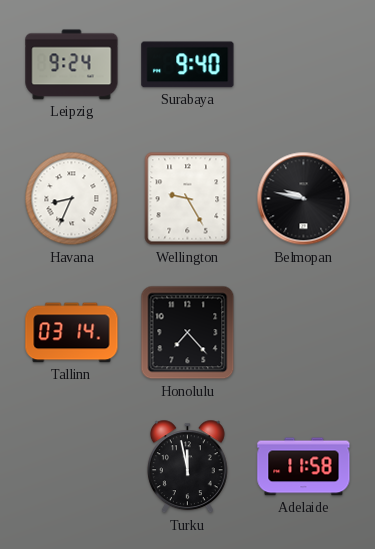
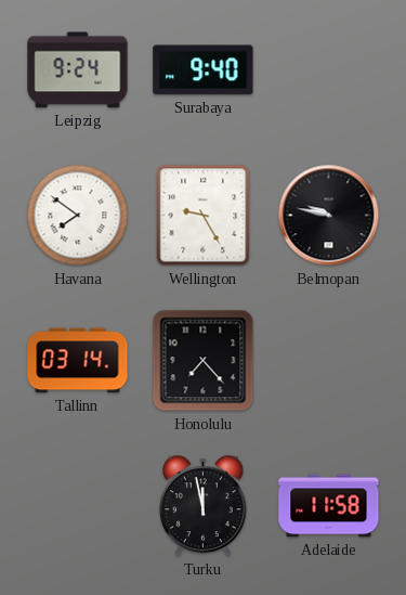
Havana: 8:34 -> 7:51
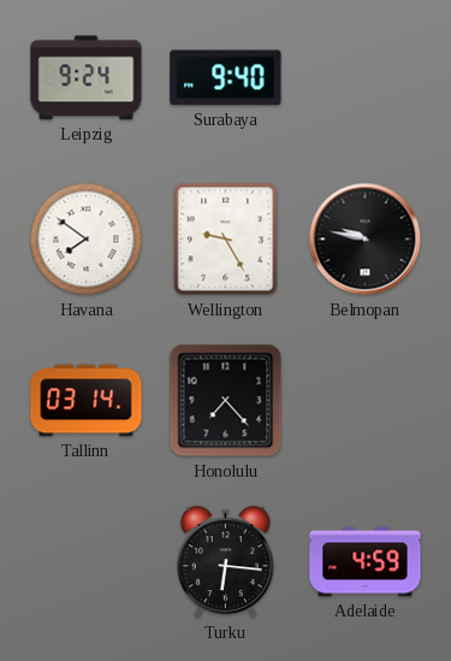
Turku: 11:58 -> 6:16
Adelaide: 11:58 -> 4:59
